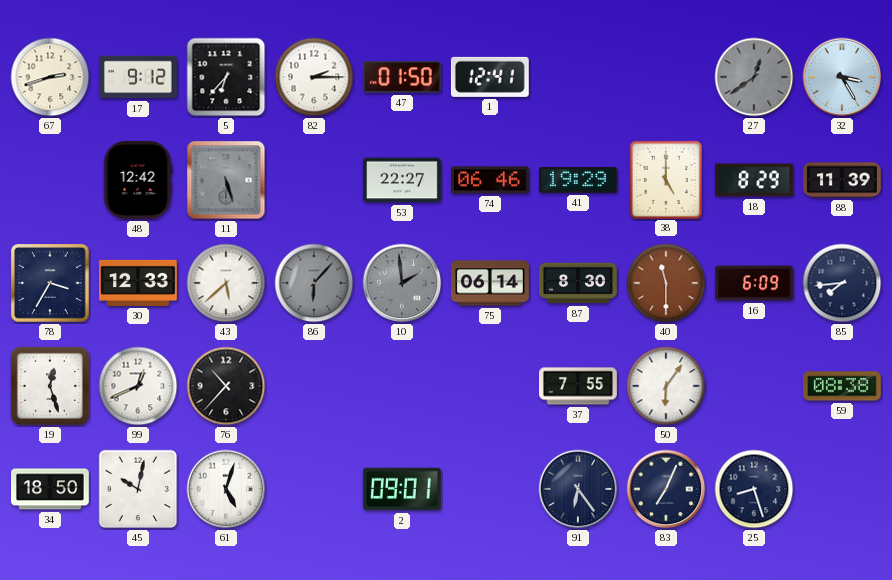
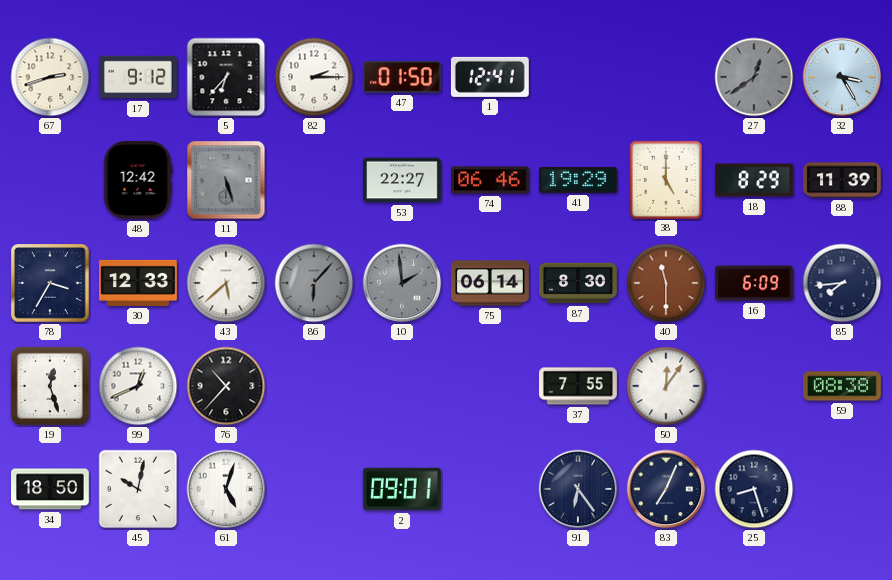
50: 6:06 -> 12:06
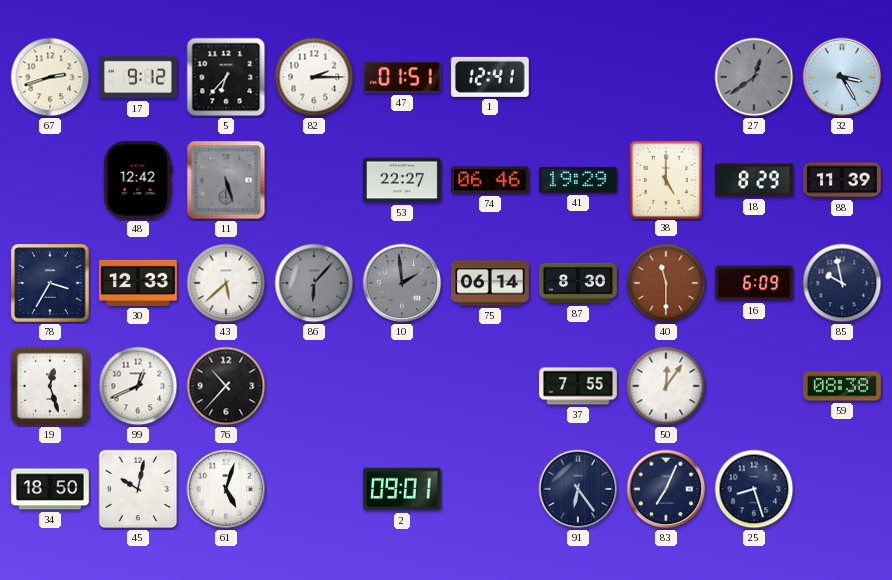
47: 01:50 -> 01:51
85: 7:44 -> 9:58
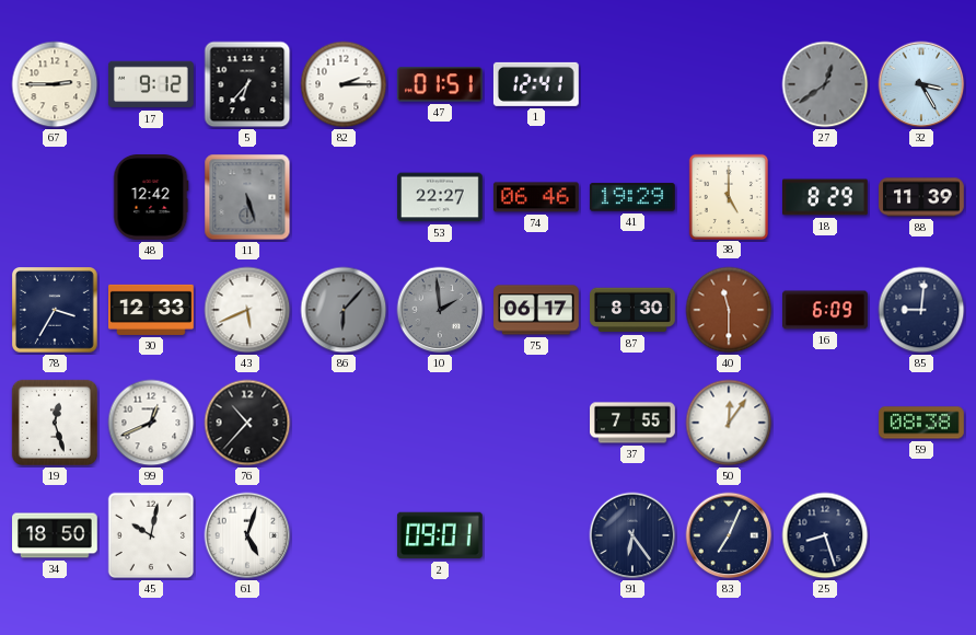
67: 2:42 -> 2:45
43: 5:38 -> 5:41
75: 06:14 -> 06:17
85: 9:58 -> 9:01
